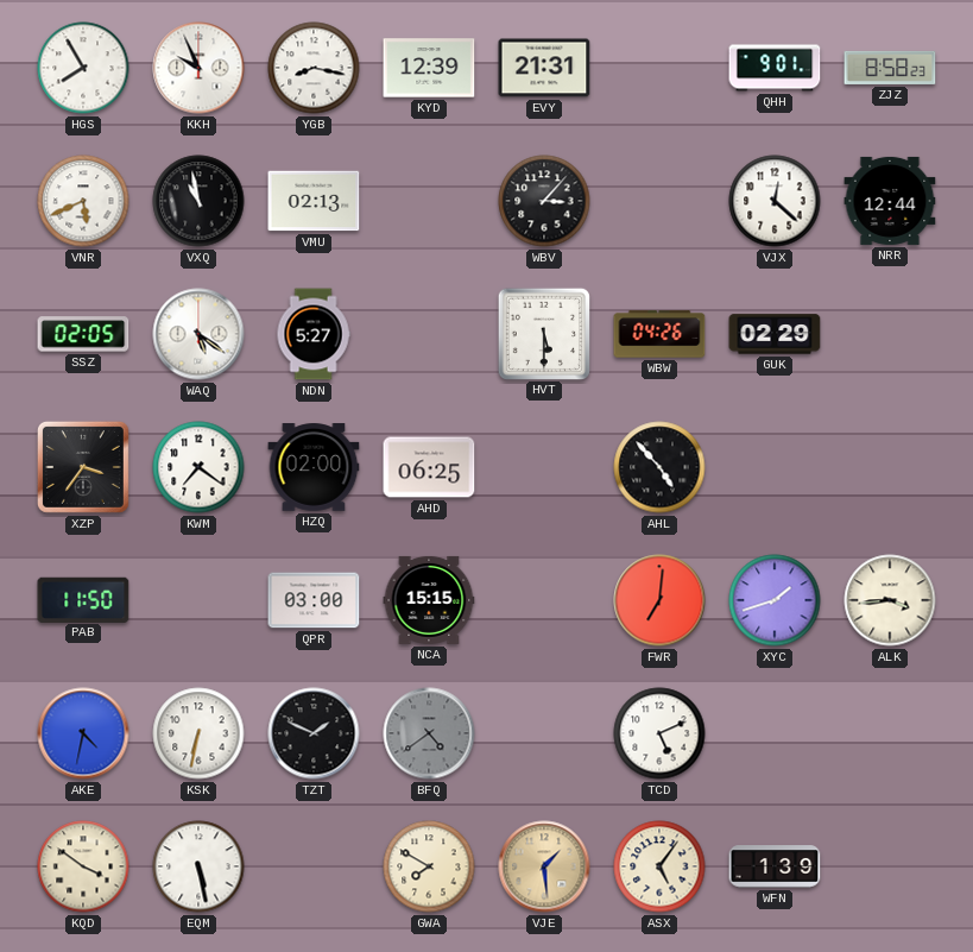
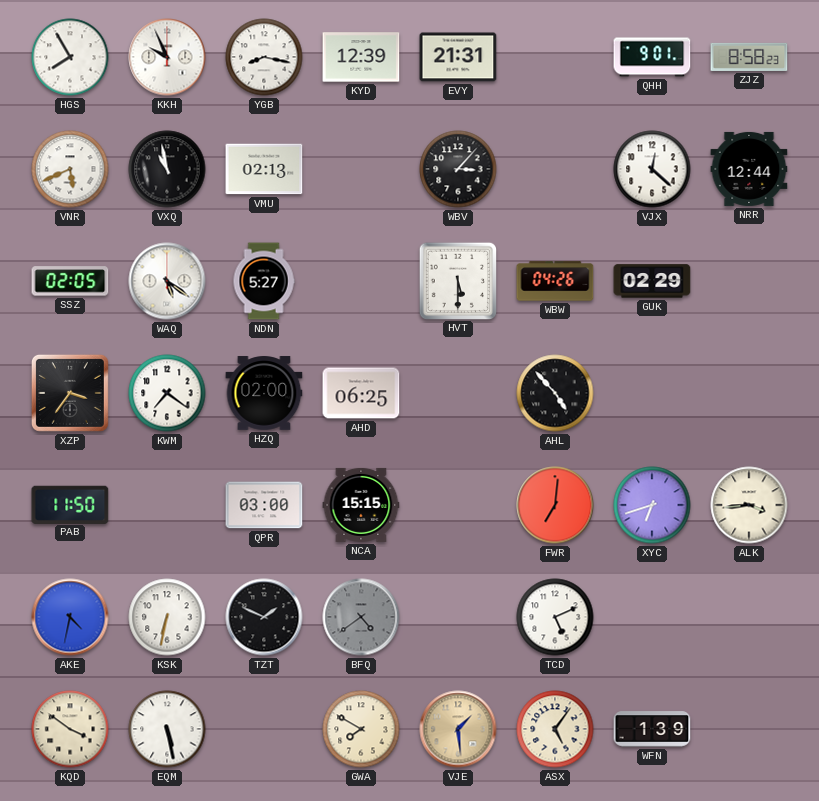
XYC: 1:42 -> 6:42
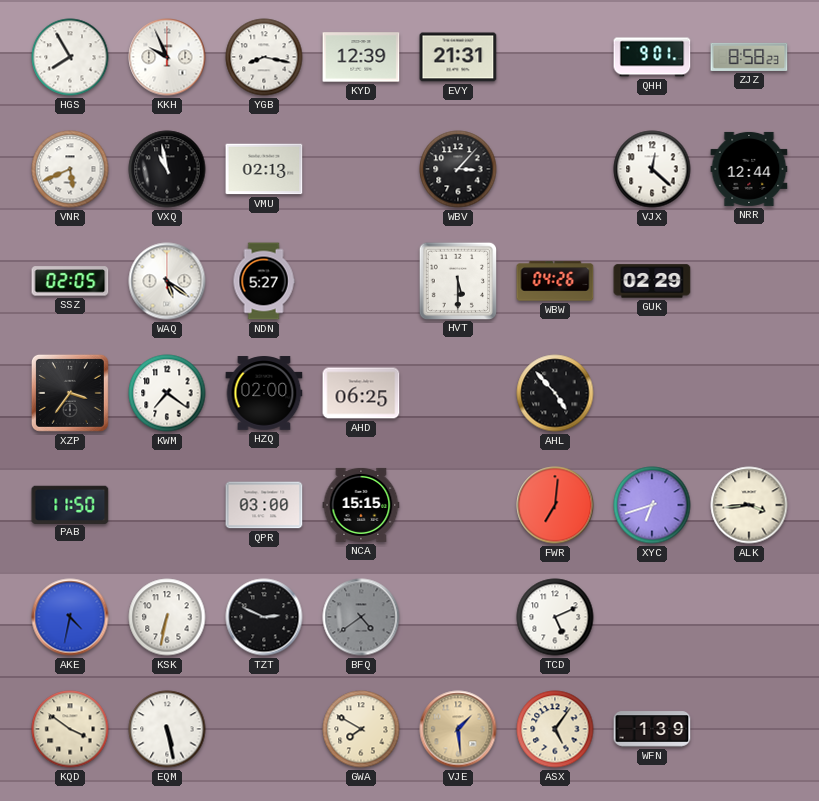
TZT: 1:49 -> 2:49
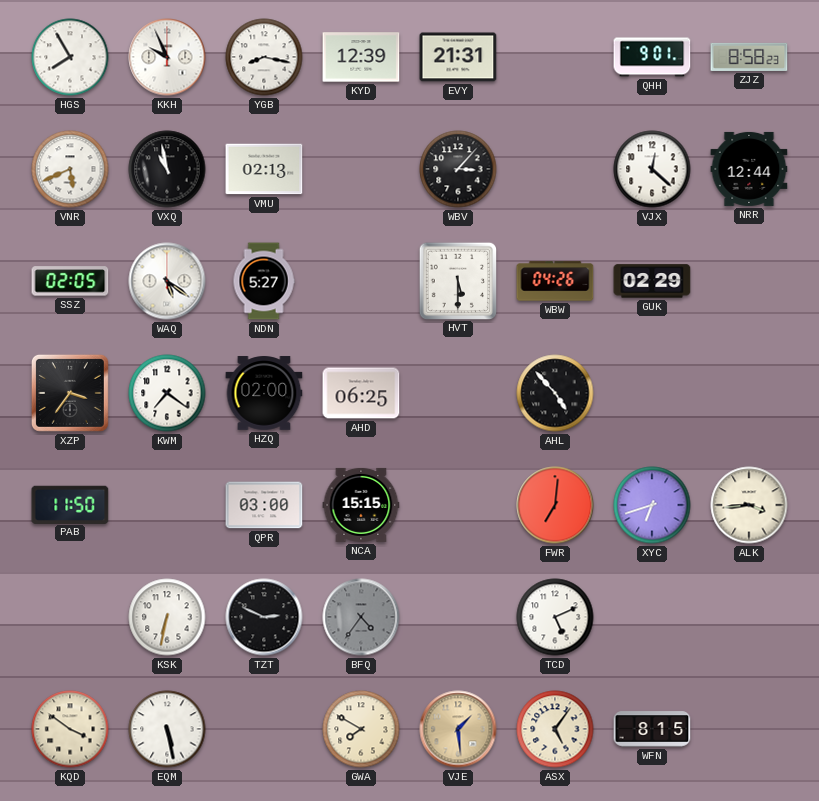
AKE: 4:32 -> none
BFQ: 4:39 -> 4:36
WFN: 1:39 -> 8:15
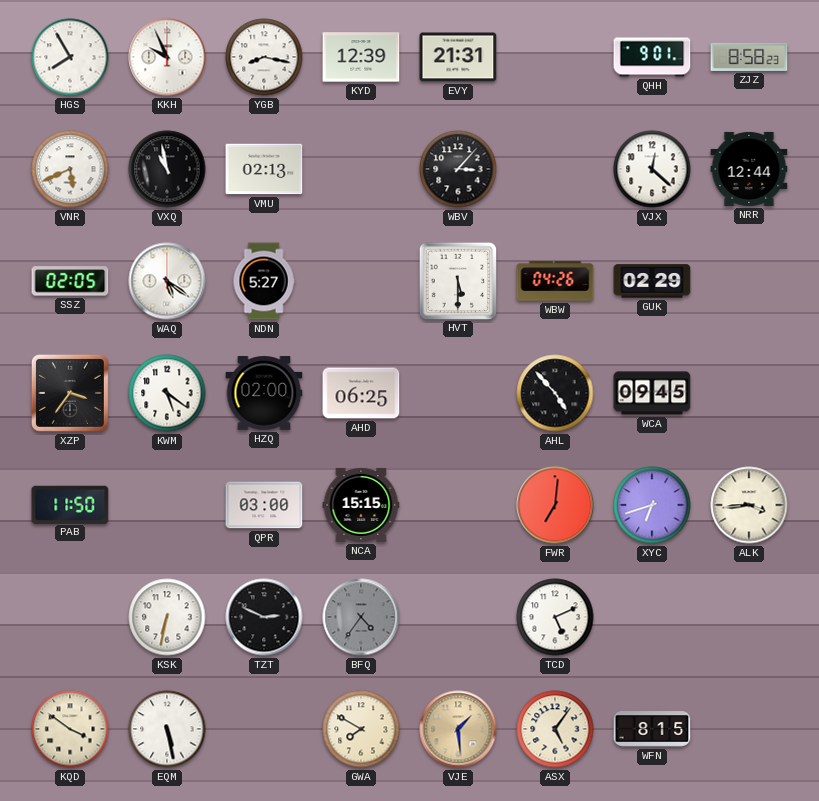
KWM: 7:21 -> 5:21
WCA: none -> 09:45
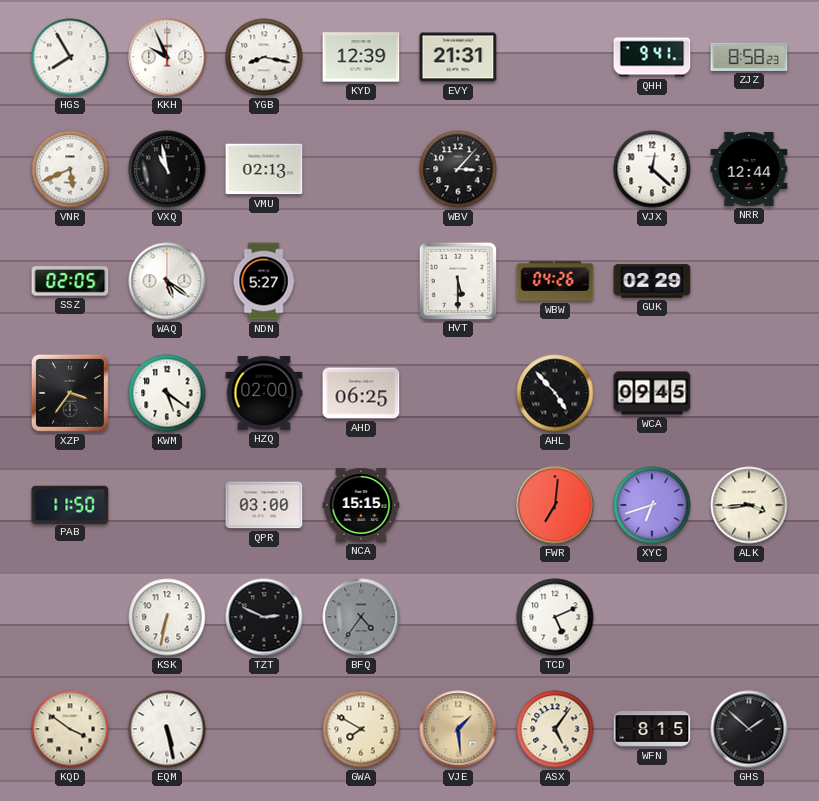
QHH: 9:01 -> 9:41
GHS: none -> 1:52
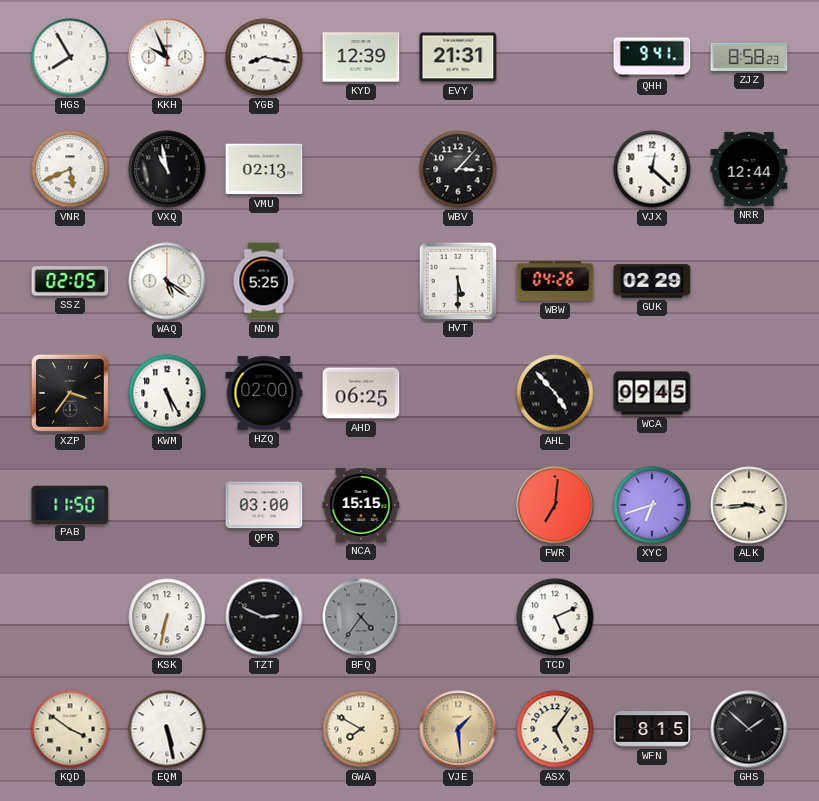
NDN: 5:27 -> 5:25
KWM: 5:21 -> 5:25
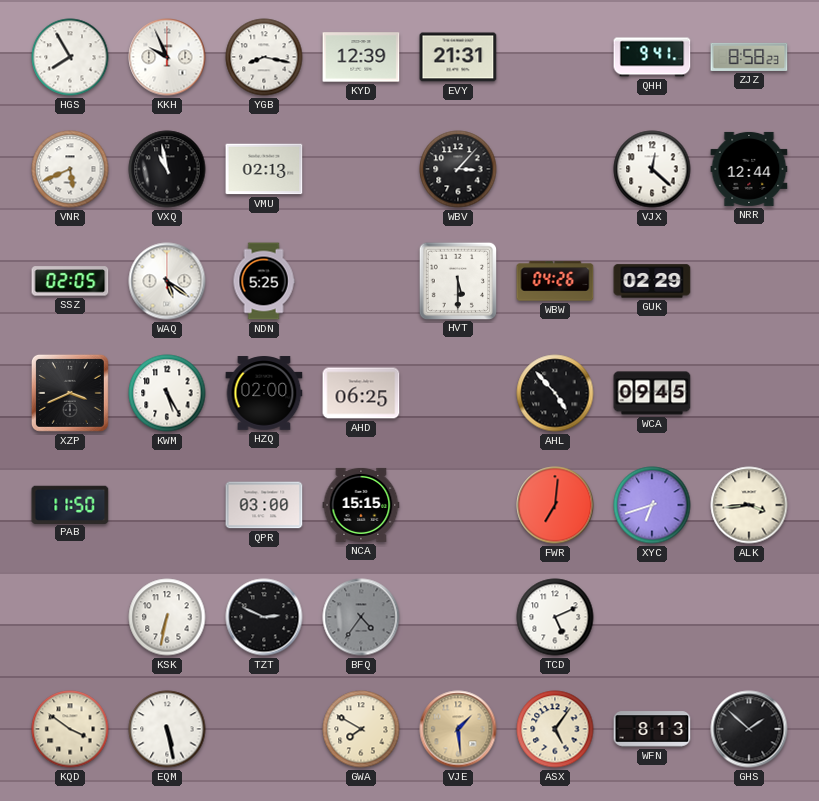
XZP: 3:36 -> 3:41
WFN: 8:15 -> 8:13
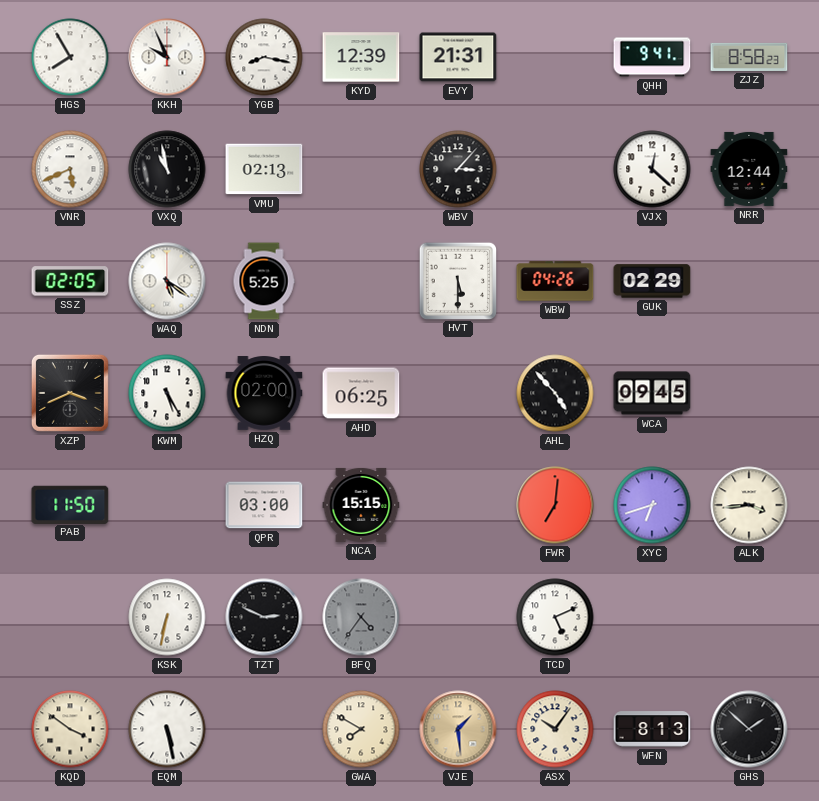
ASX: 5:06 -> 10:06
